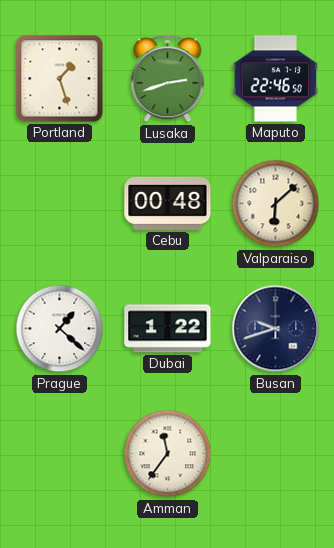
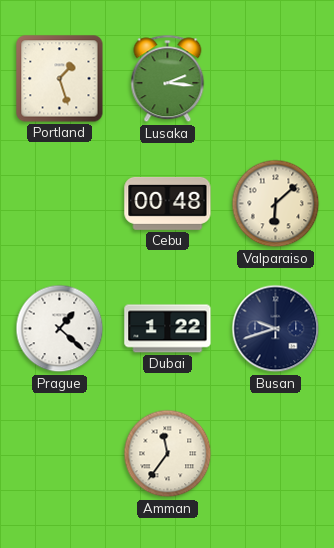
Lusaka: 2:42 -> 2:16
Maputo: 22:46 -> none
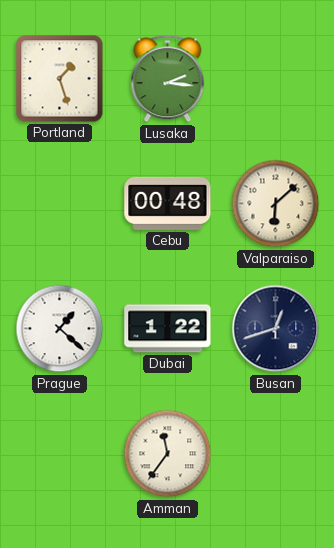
Busan: 9:42 -> 12:42
